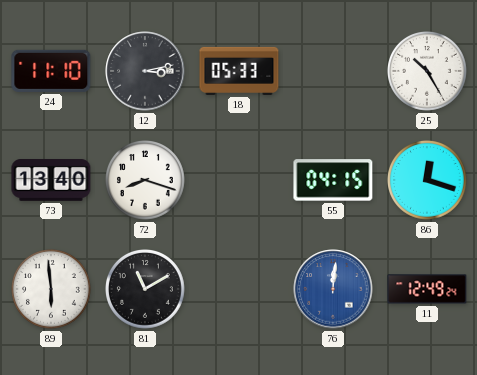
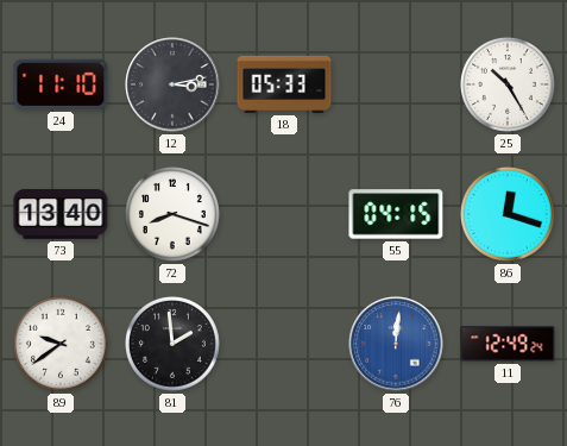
89: 5:59 -> 9:39
81: 11:10 -> 1:59
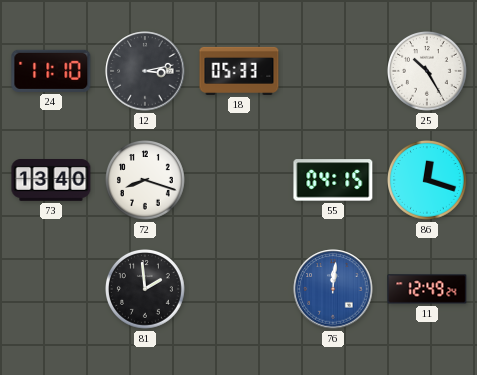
89: 9:39 -> none
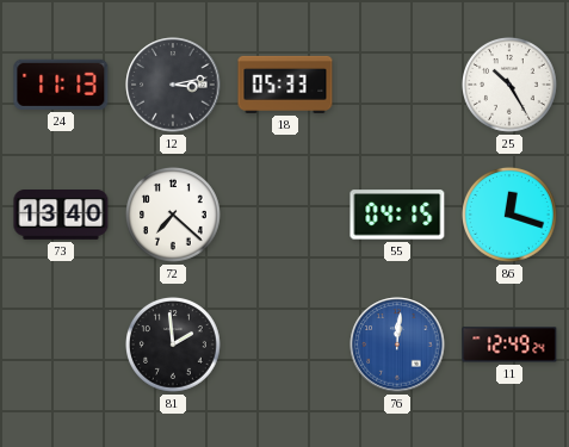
24: 11:10 -> 11:13
72: 8:18 -> 7:22
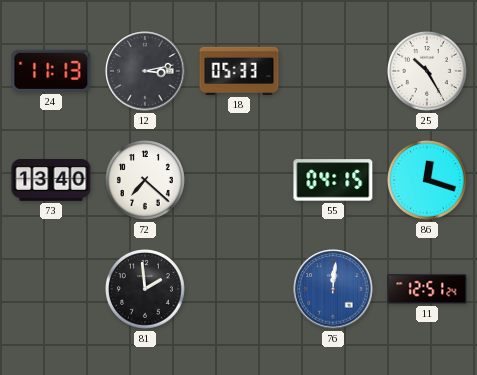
11: 12:49 -> 12:51
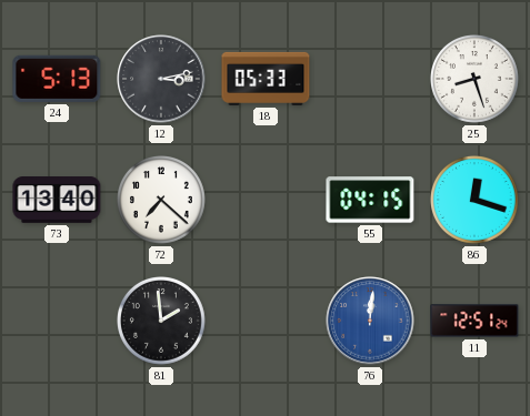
24: 11:13 -> 5:13
25: 10:25 -> 8:27
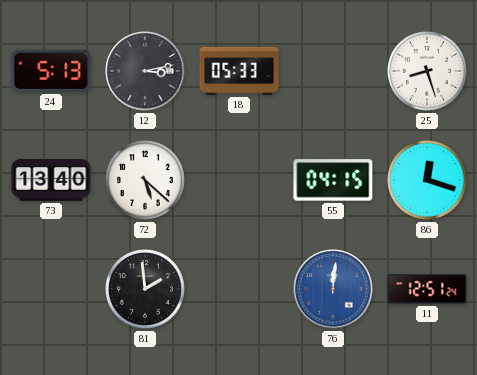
72: 7:22 -> 5:22
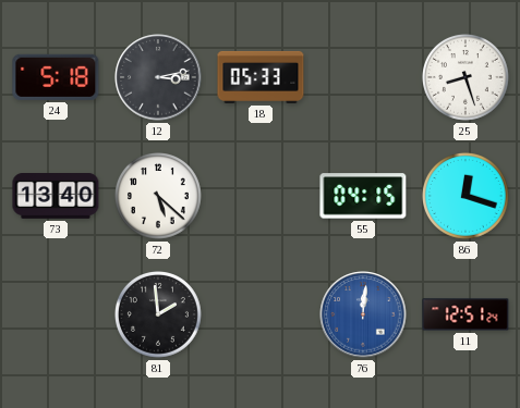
24: 5:13 -> 5:18
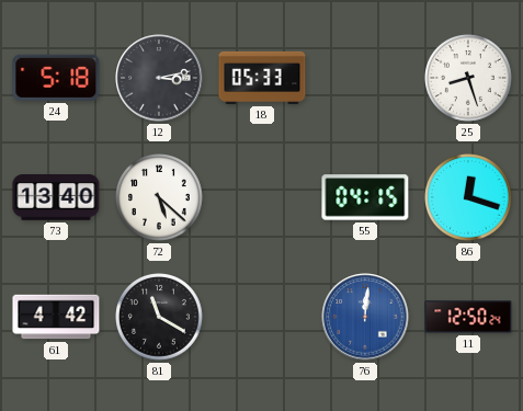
61: none -> 4:42
81: 1:59 -> 11:20
11: 12:51 -> 12:50
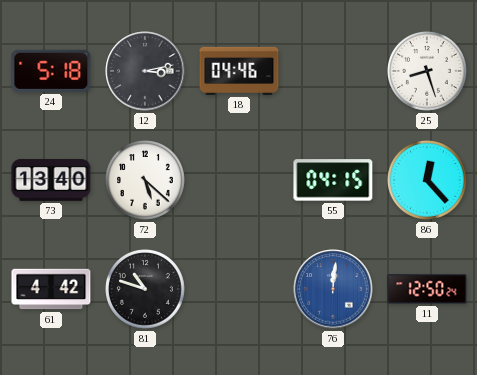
18: 05:33 -> 04:46
86: 12:18 -> 12:23
81: 11:20 -> 10:48
